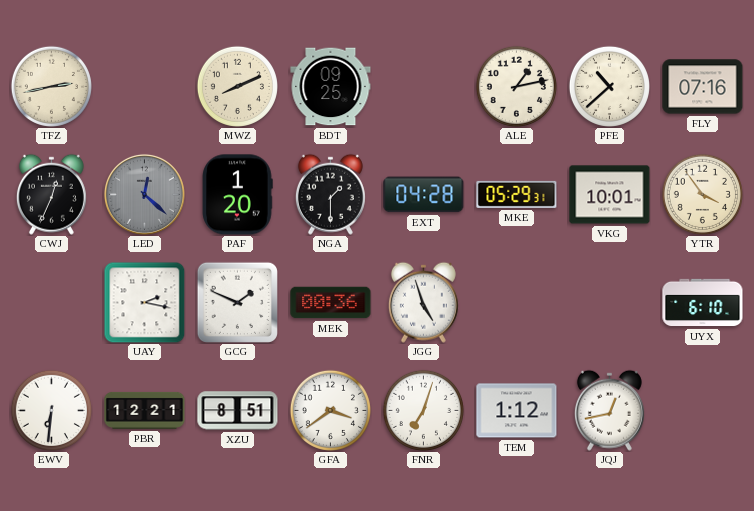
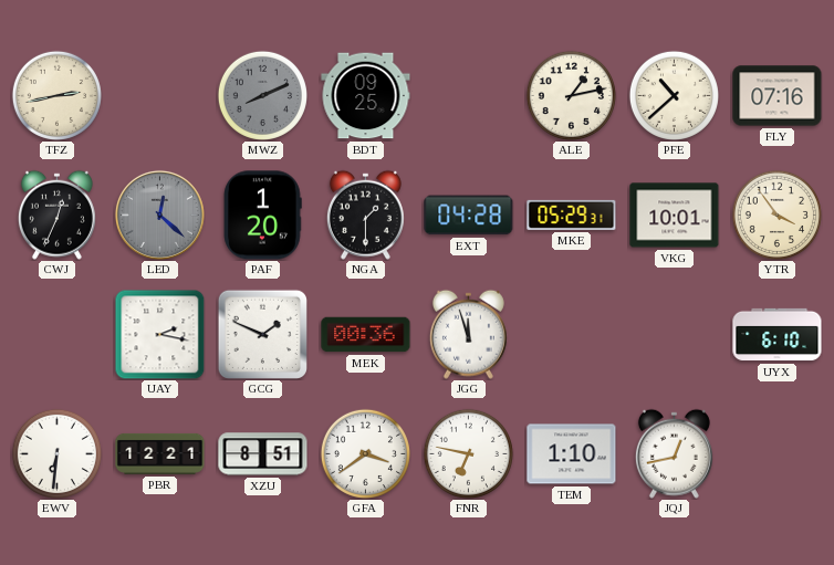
MWZ dial: cream -> grey
JGG: 4:57 -> 11:57
FNR: 7:03 -> 6:47
TEM: 1:12 -> 1:10
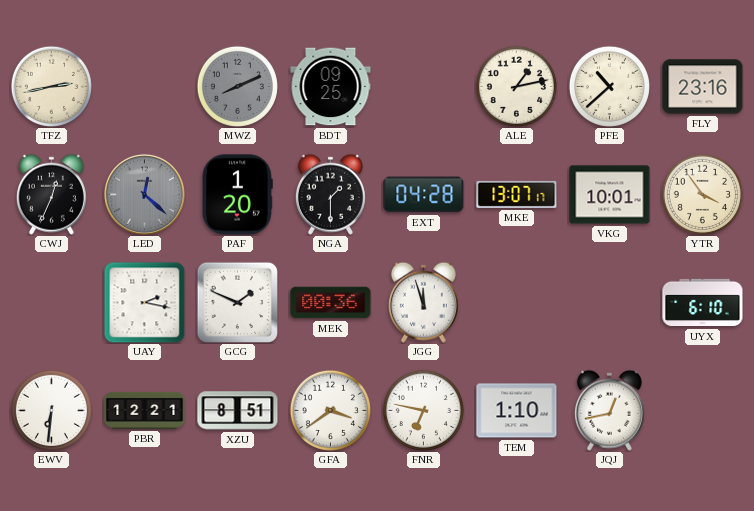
FLY: 07:16 -> 23:16
MKE: 05:29 -> 13:07
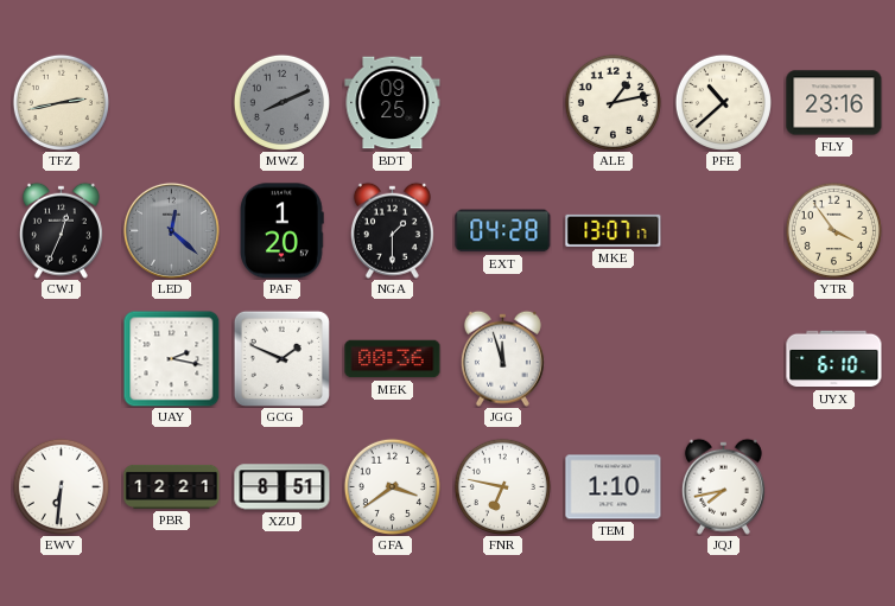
VKG: 10:01 -> none
JQJ: 12:43 -> 7:43
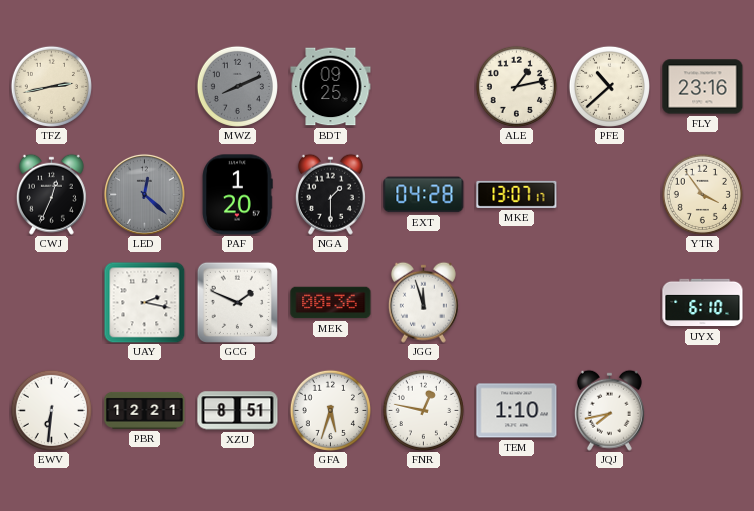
GFA: 3:39 -> 5:33
FNR: 6:47 -> 12:47
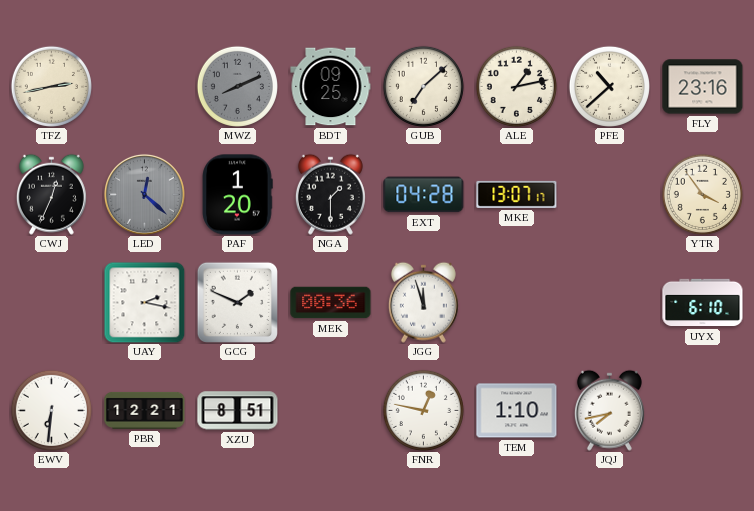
GUB: none -> 7:08
GFA: 5:33 -> none
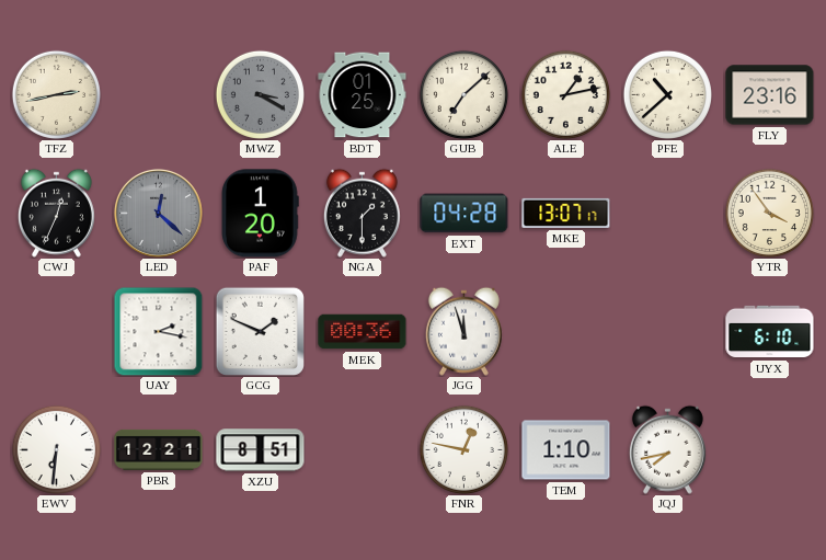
MWZ: 8:11 -> 3:20
BDT: 09:25 -> 01:25
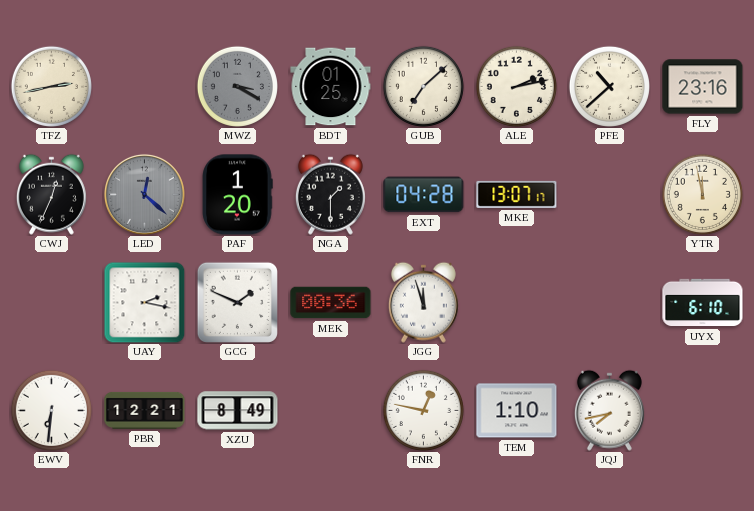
ALE: 1:13 -> 2:13
YTR: 3:54 -> 11:58
XZU: 8:51 -> 8:49
